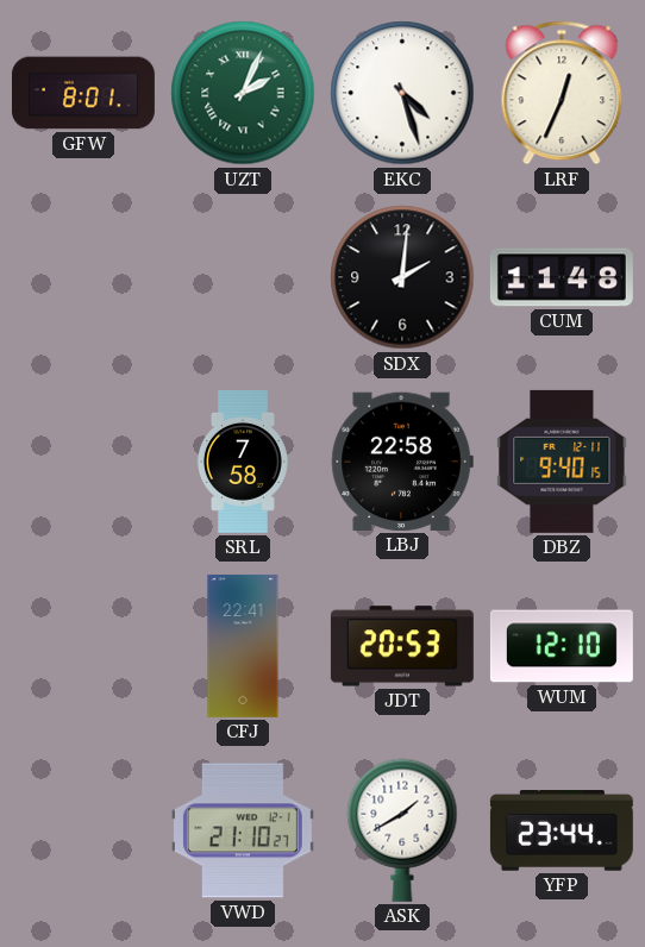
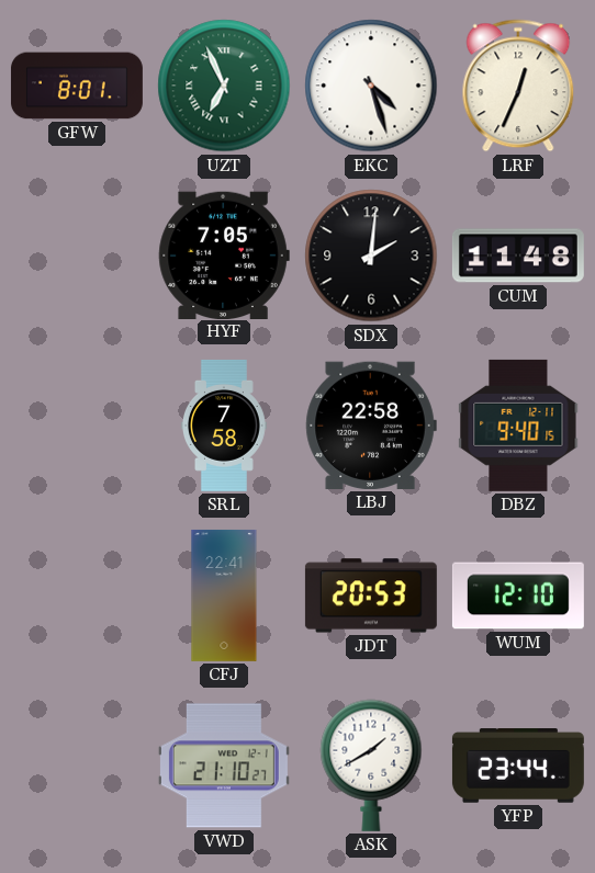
UZT: 2:04 -> 6:56
HYF: none -> 7:05
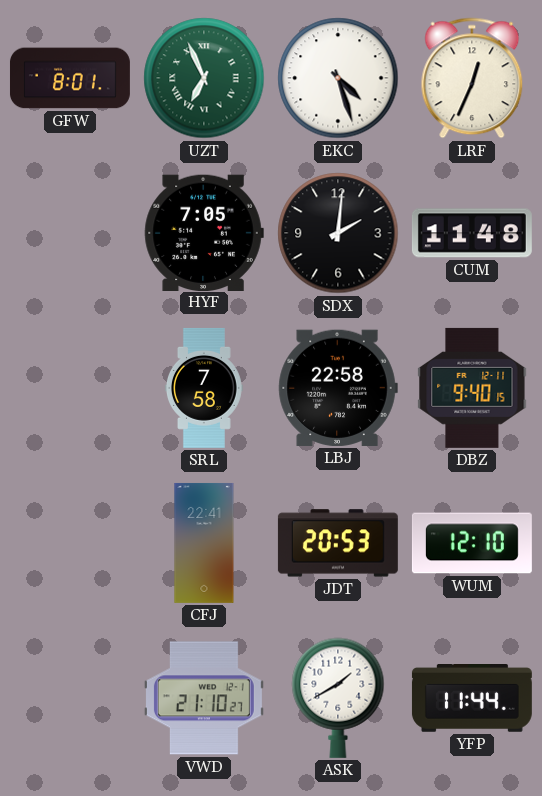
YFP: 23:44 -> 11:44
